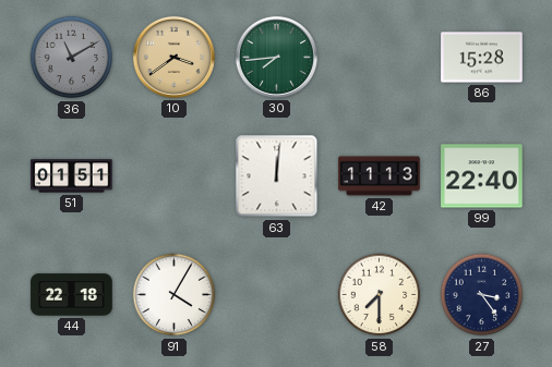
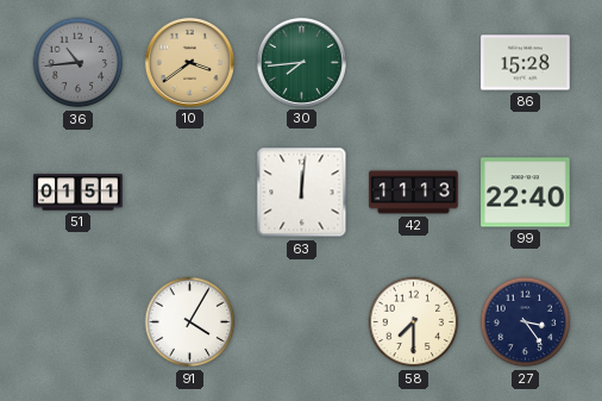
36: 11:10 -> 10:44
44: 22:18 -> none
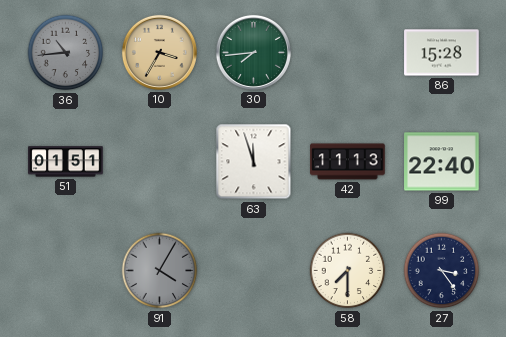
10: 3:39 -> 3:35
63: 12:01 -> 11:57
91 dial: white -> grey
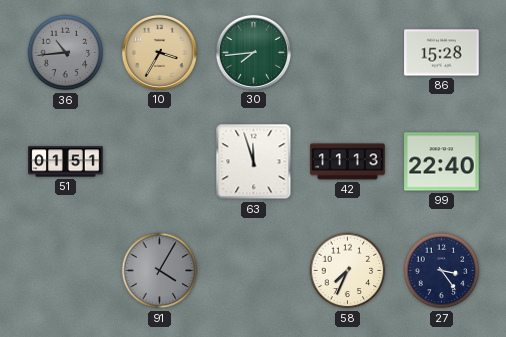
58: 7:30 -> 7:34
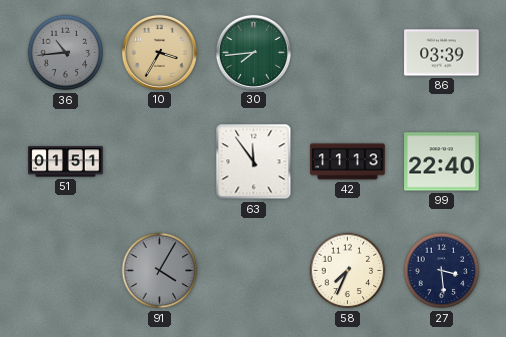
86: 15:28 -> 03:39
63: 11:57 -> 11:54
27: 3:24 -> 3:29
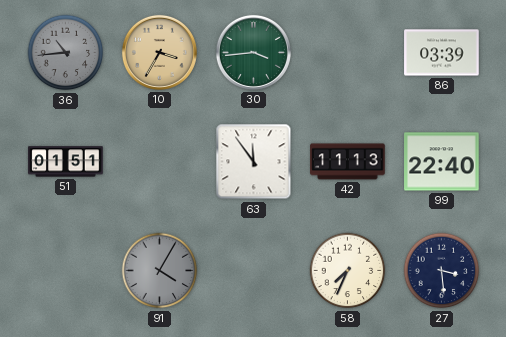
30: 7:44 -> 3:44
